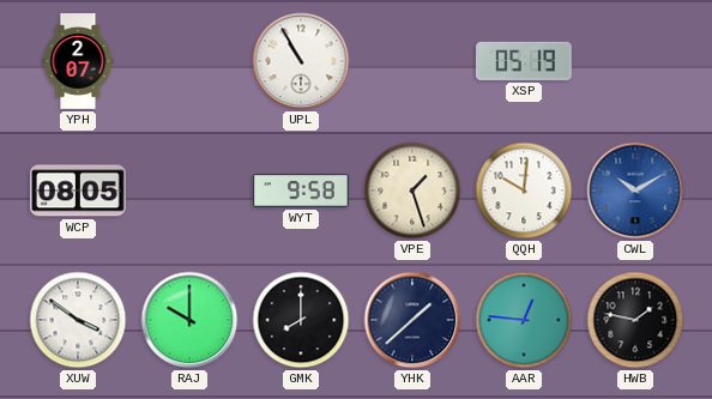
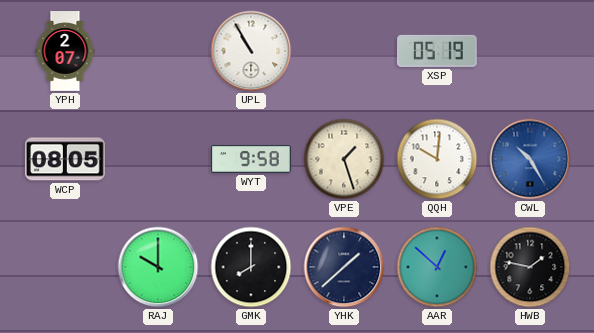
CWL: 10:10 -> 10:25
XUW: 3:51 -> none
AAR: 12:46 -> 12:52
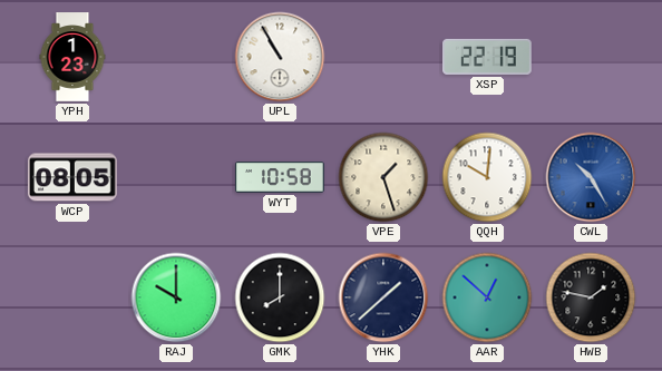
YPH: 2:07 -> 1:23
XSP: 05:19 -> 22:19
WYT: 9:58 -> 10:58
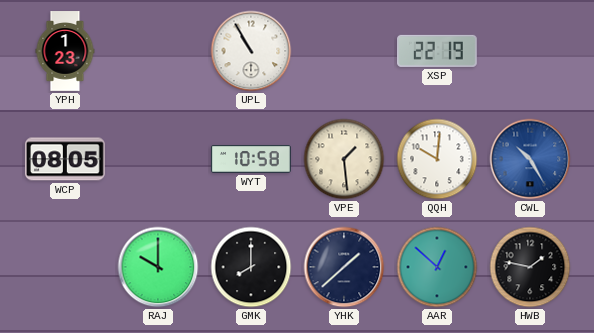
VPE: 1:27 -> 1:29
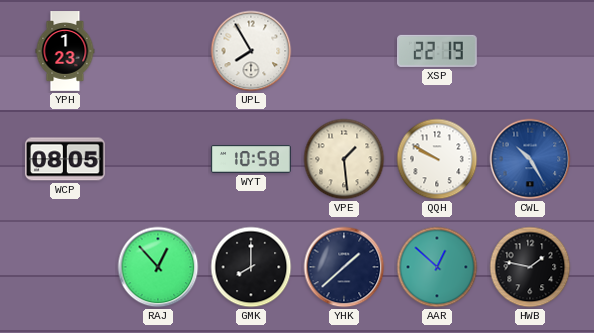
UPL: 10:55 -> 7:55
QQH: 10:01 -> 9:50
RAJ: 10:00 -> 12:53
